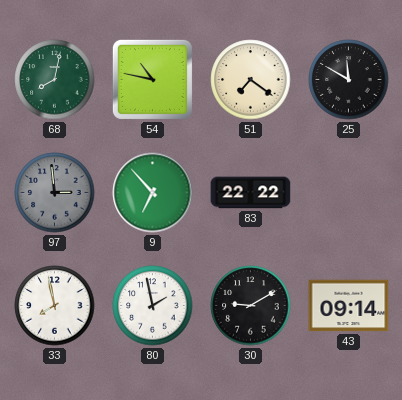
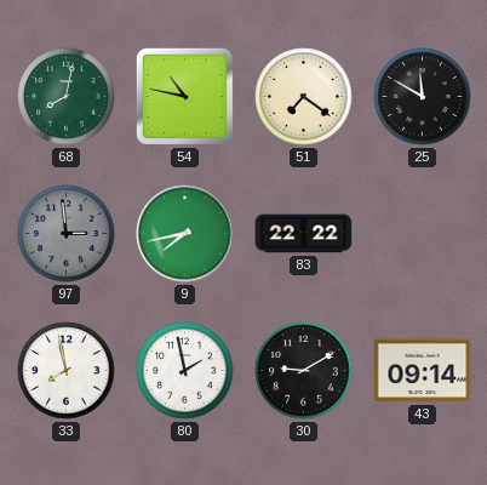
9: 6:53 -> 7:43
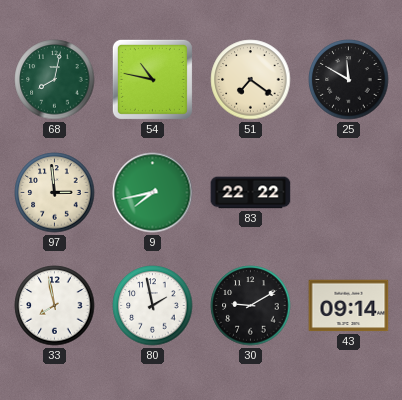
97 dial: grey -> cream
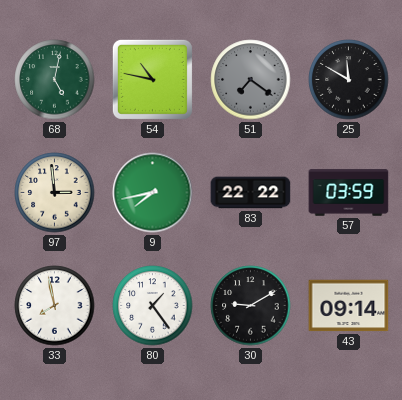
68: 8:02 -> 5:02
51 dial: cream -> grey
57: none -> 03:59
80: 1:58 -> 1:24
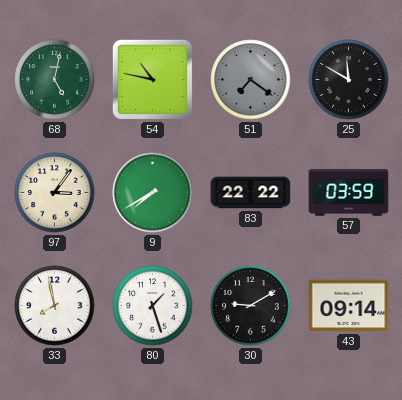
97: 2:59 -> 3:06
9: 7:43 -> 7:40
80: 1:24 -> 1:27
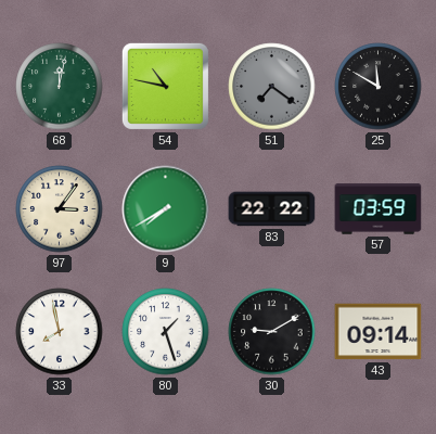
68: 5:02 -> 12:02
